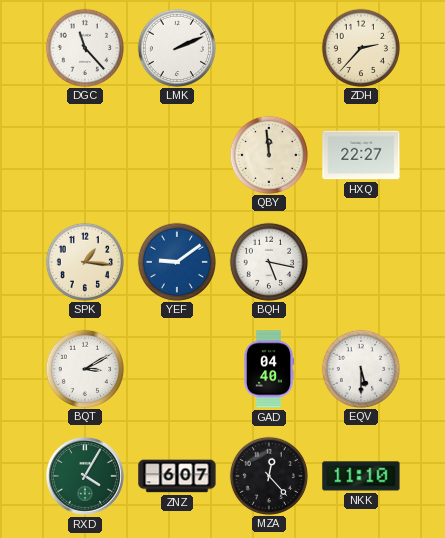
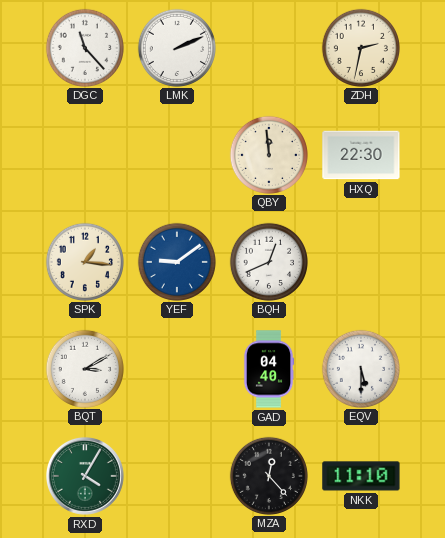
ZDH: 2:37 -> 2:32
HXQ: 22:27 -> 22:30
BQH: 5:17 -> 12:41
ZNZ: 6:07 -> none
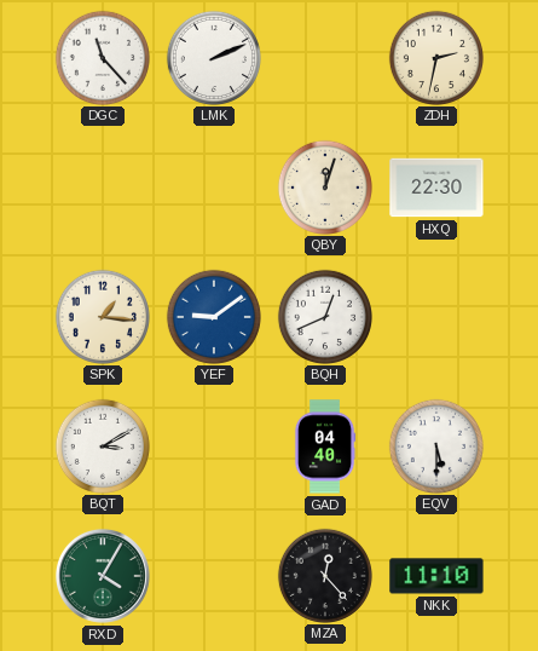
QBY: 11:59 -> 12:03
